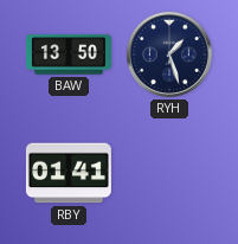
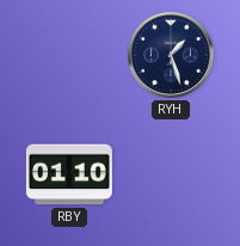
BAW: 13:50 -> none
RBY: 01:41 -> 01:10
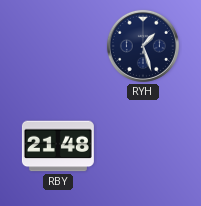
RBY: 01:10 -> 21:48
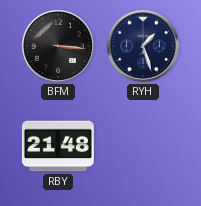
BFM: none -> 3:16
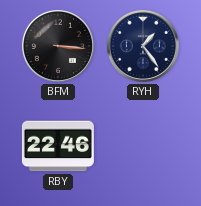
RYH: 1:27 -> 1:24
RBY: 21:48 -> 22:46
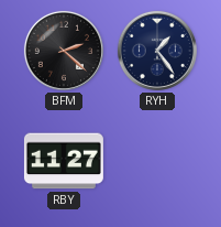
BFM: 3:16 -> 2:22
RBY: 22:46 -> 11:27
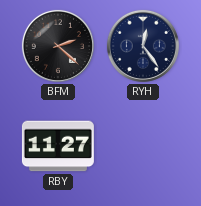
RYH: 1:24 -> 12:24
